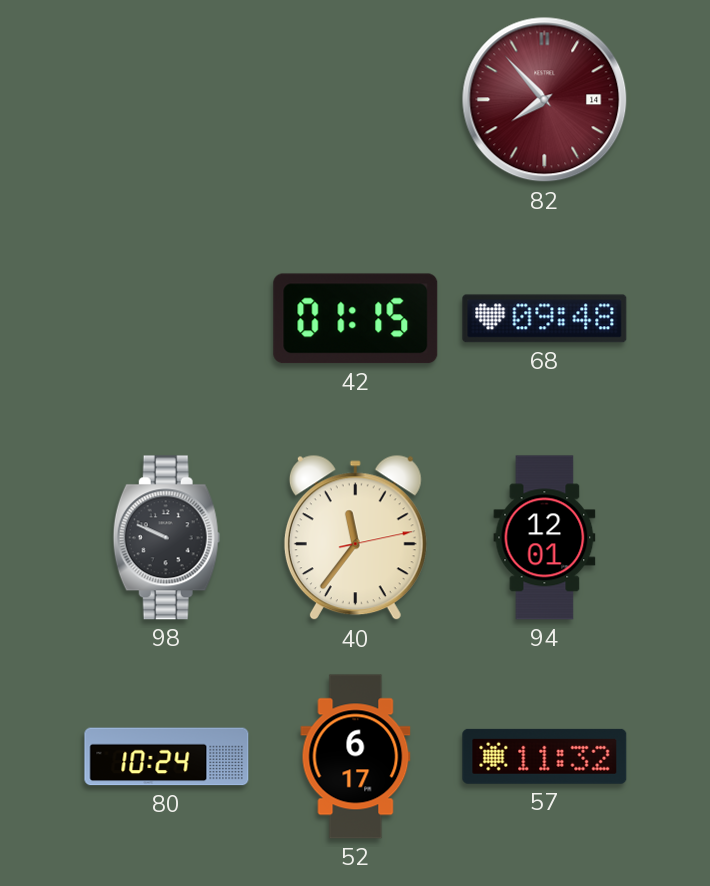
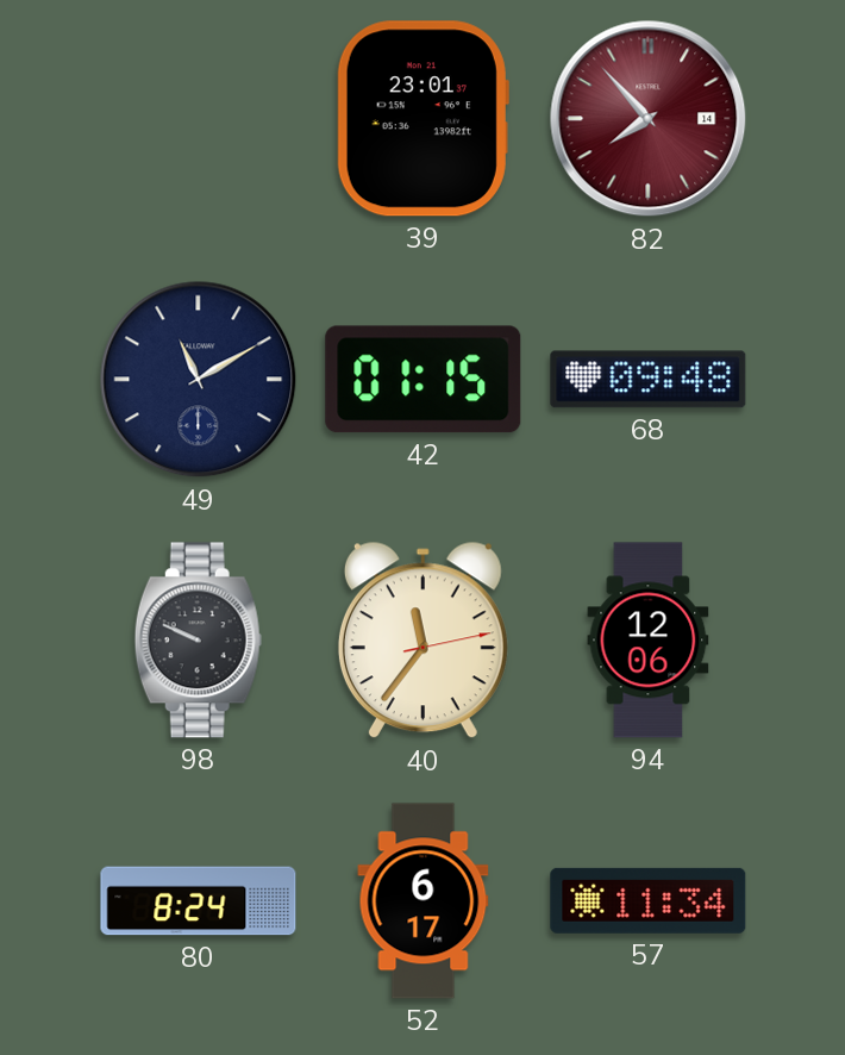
39: none -> 23:01
49: none -> 11:10
94: 12:01 -> 12:06
80: 10:24 -> 8:24
57: 11:32 -> 11:34
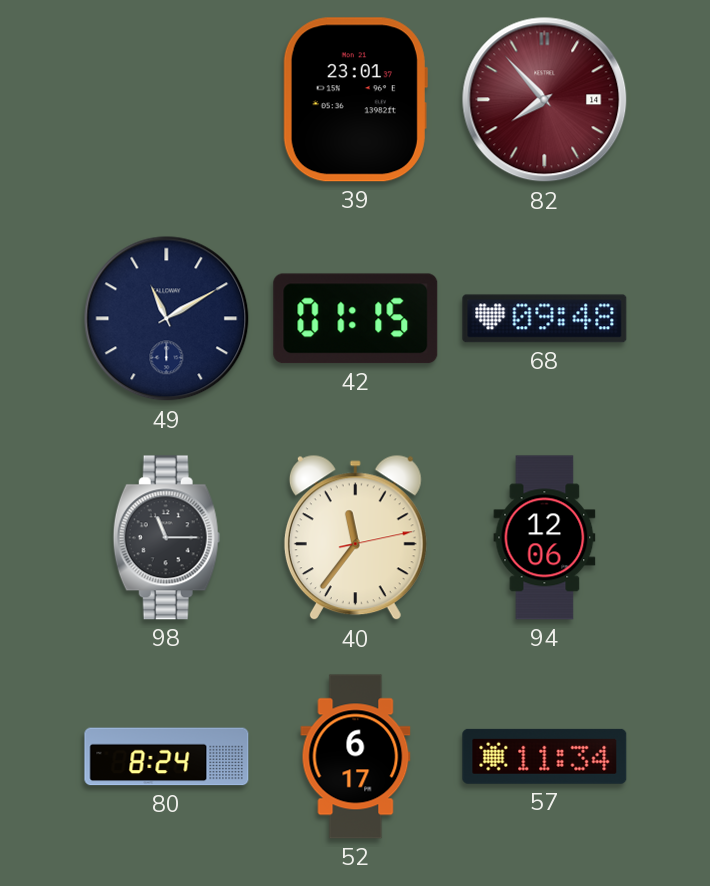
98: 9:49 -> 11:15
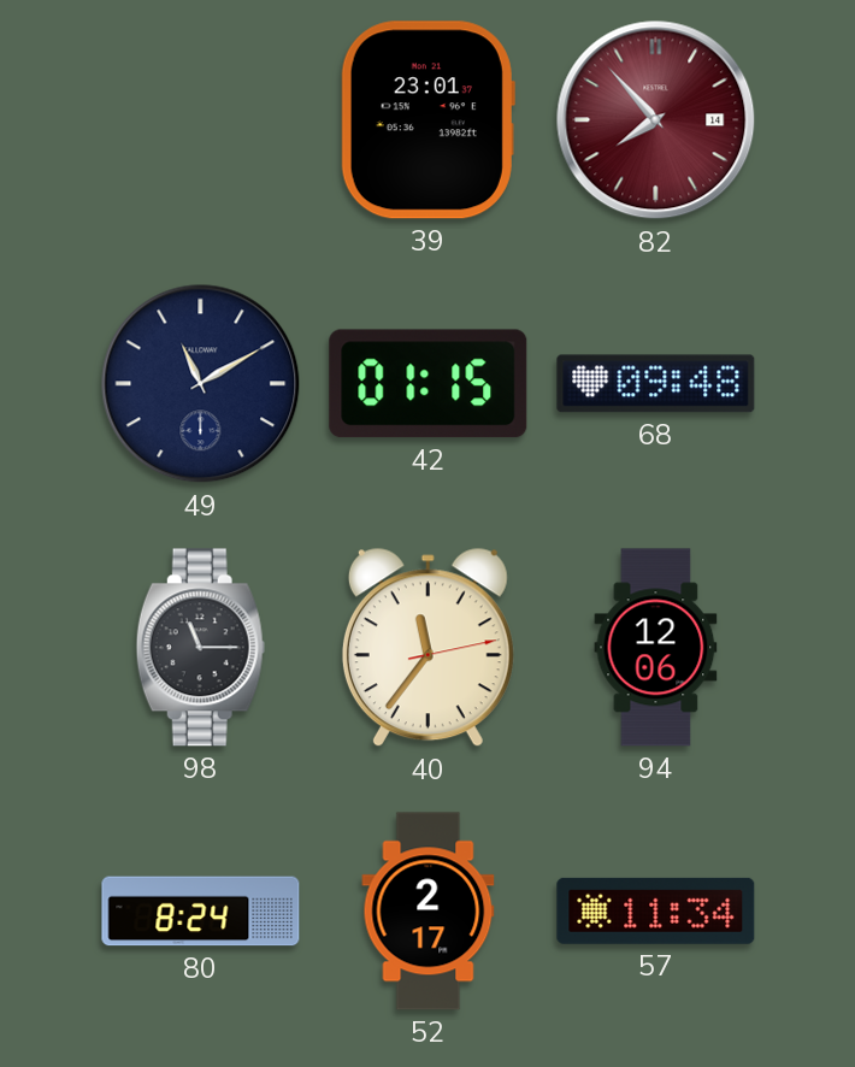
52: 6:17 -> 2:17
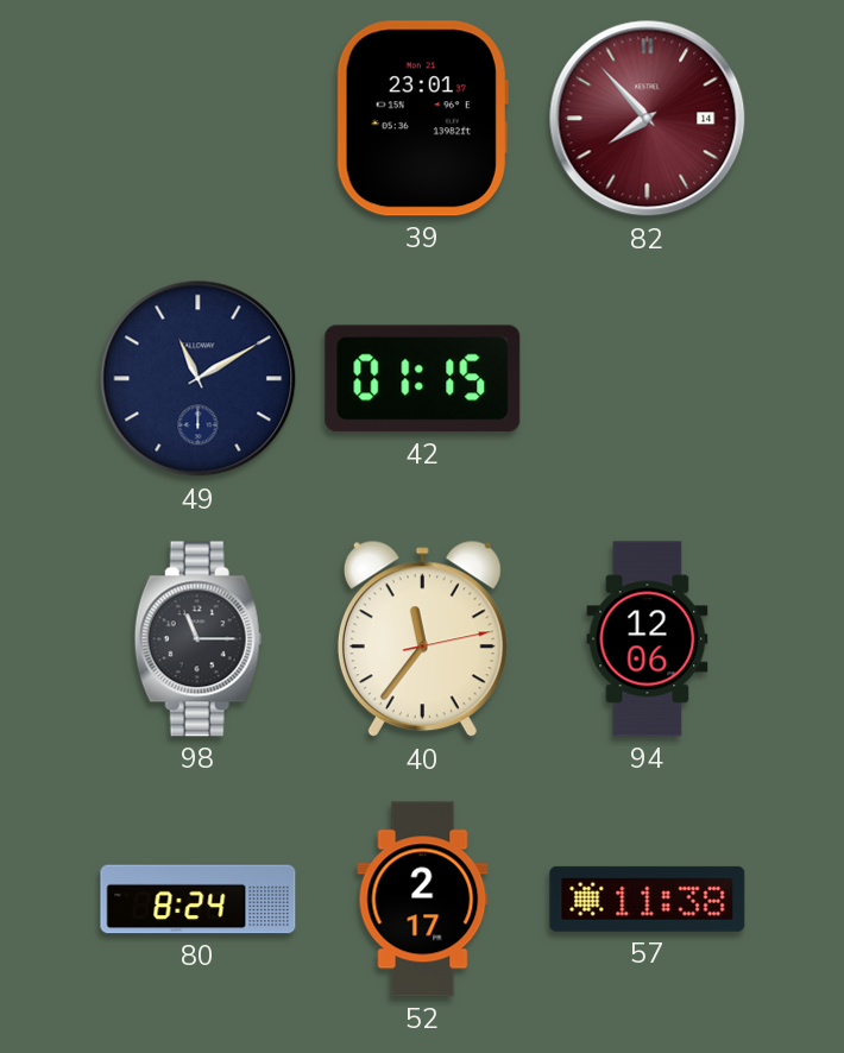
68: 09:48 -> none
57: 11:34 -> 11:38
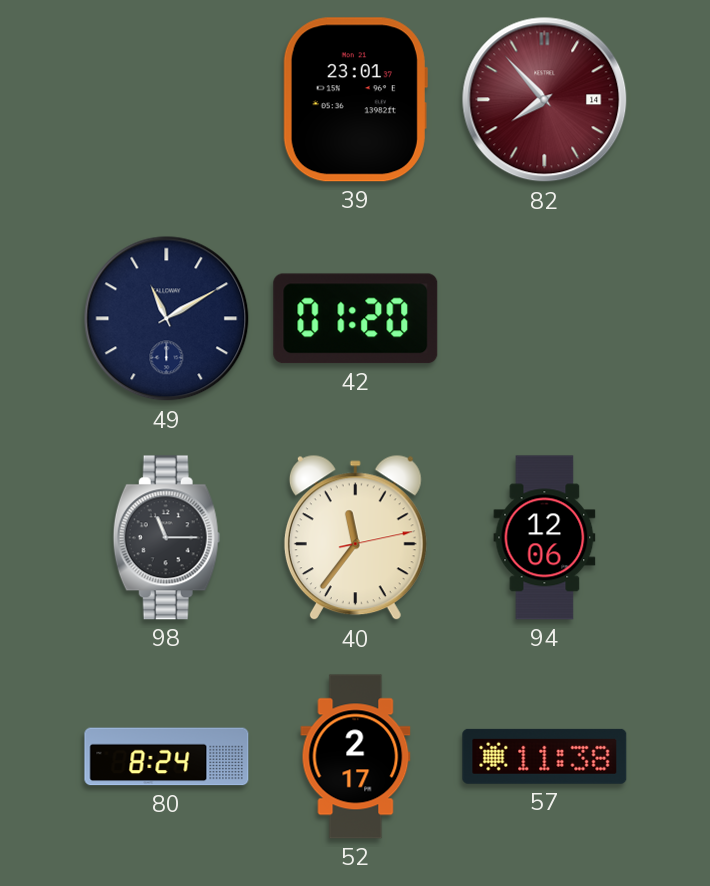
42: 01:15 -> 01:20
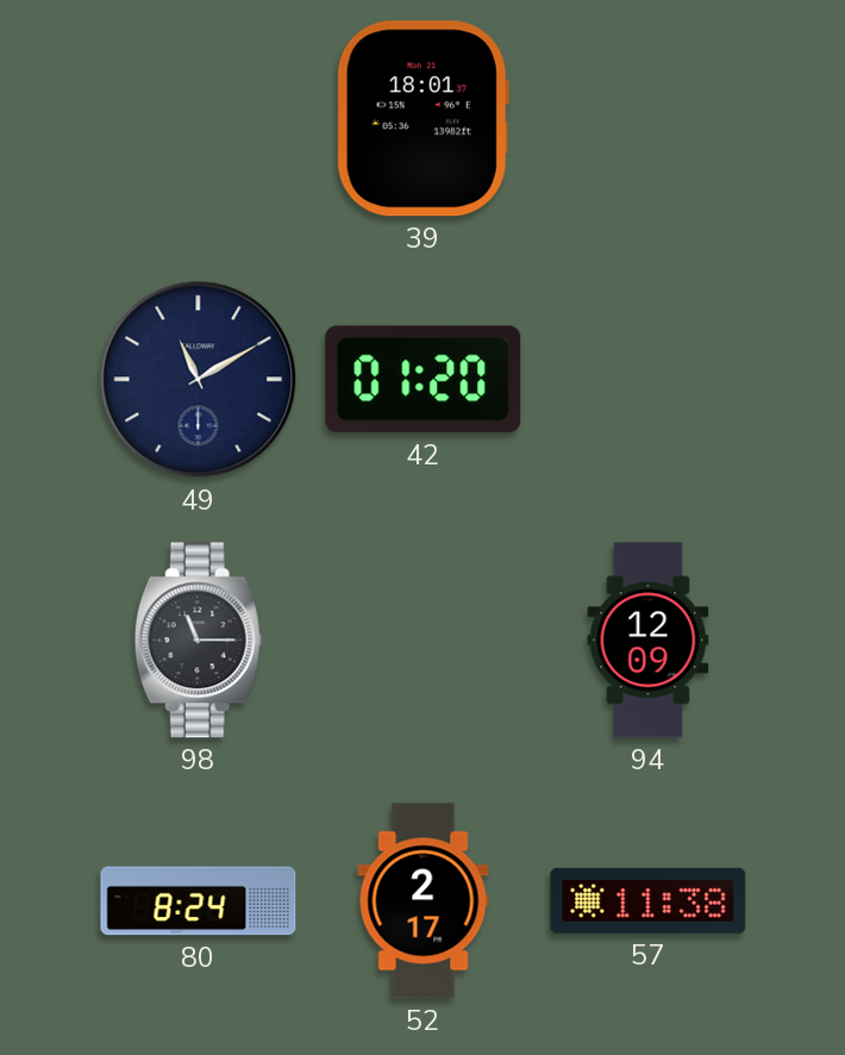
39: 23:01 -> 18:01
82: 7:53 -> none
40: 11:36 -> none
94: 12:06 -> 12:09
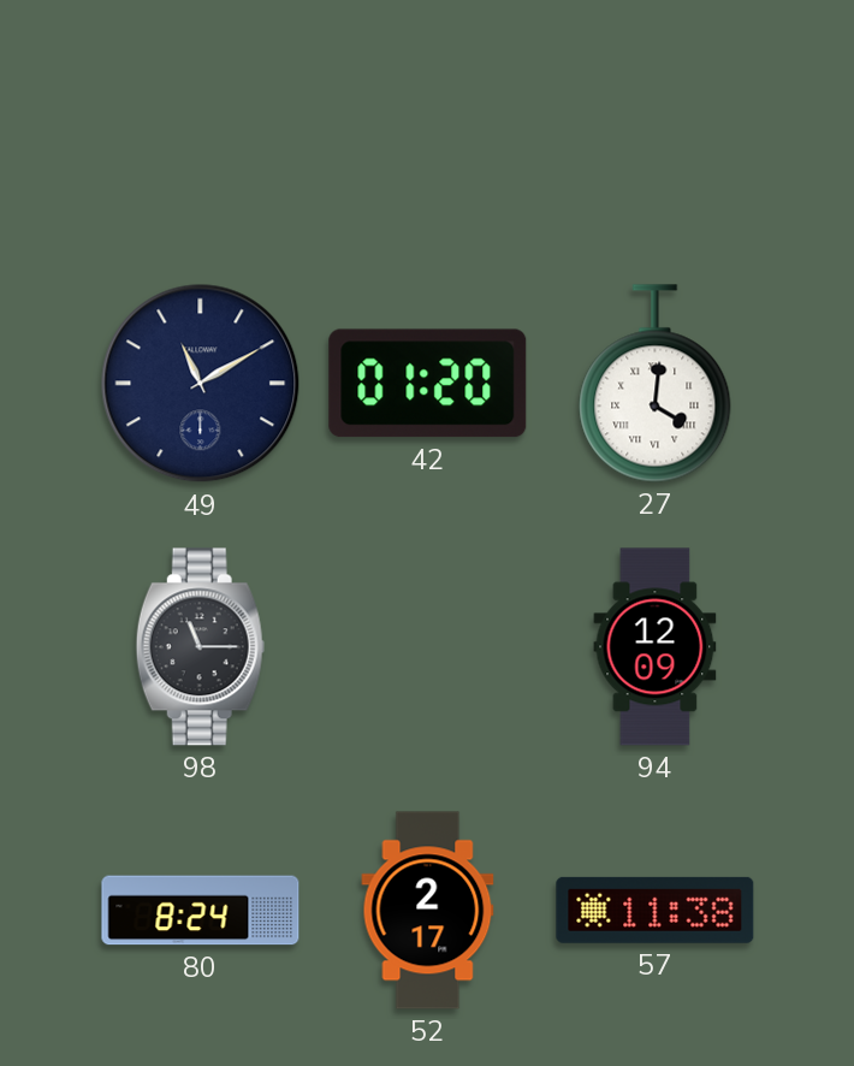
39: 18:01 -> none
27: none -> 4:01
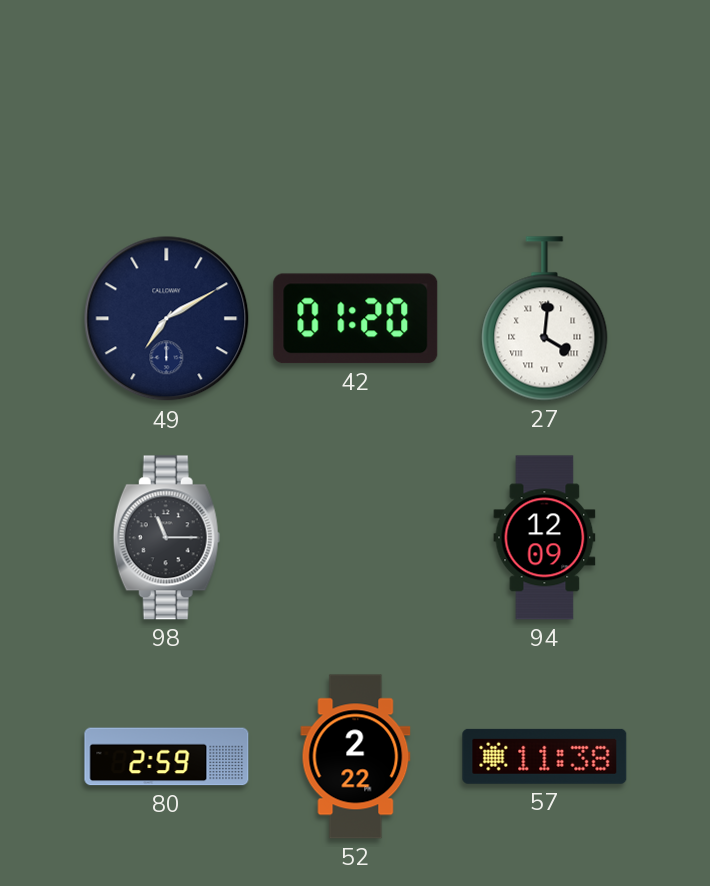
49: 11:10 -> 7:10
80: 8:24 -> 2:59
52: 2:17 -> 2:22
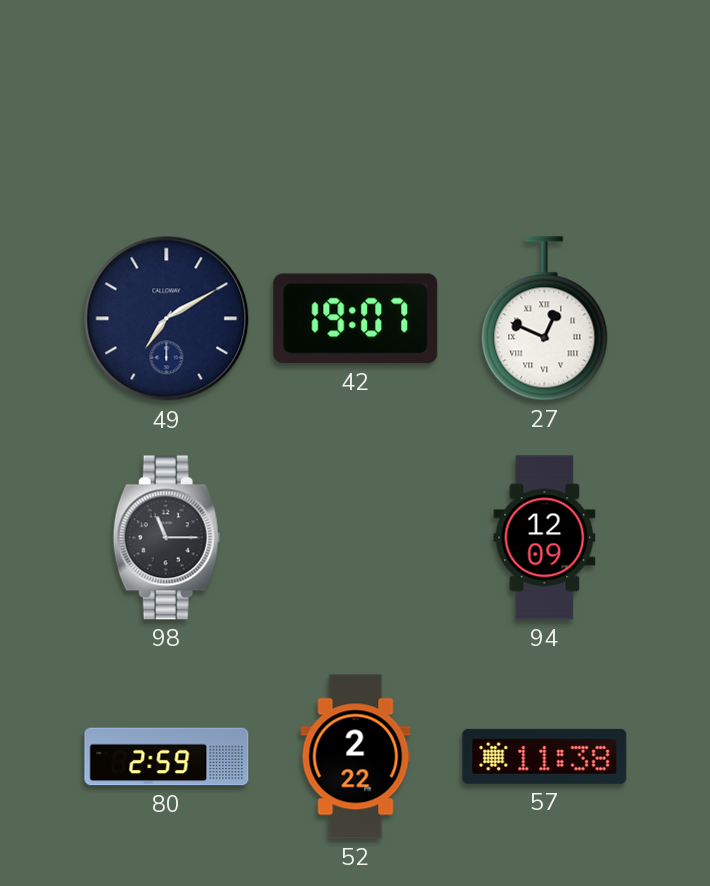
42: 01:20 -> 19:07
27: 4:01 -> 12:49
